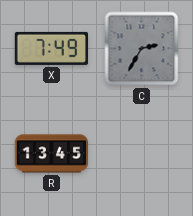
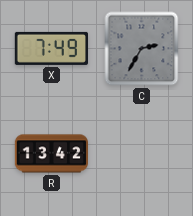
R: 13:45 -> 13:42
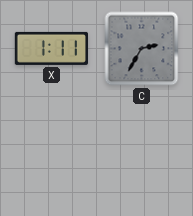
X: 7:49 -> 1:11
R: 13:42 -> none
